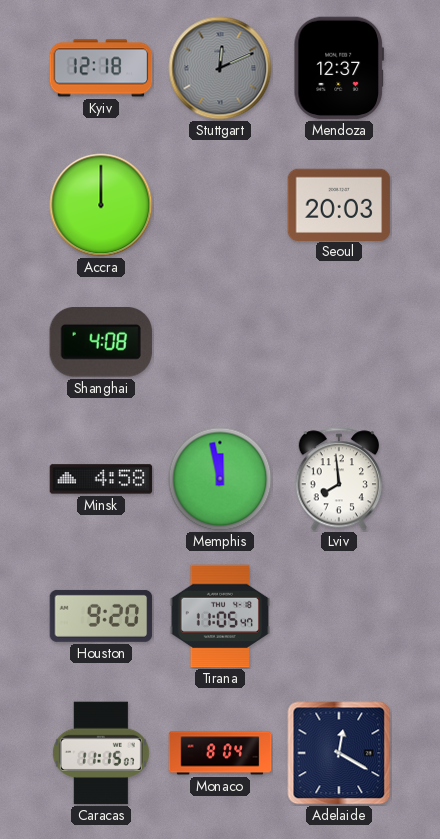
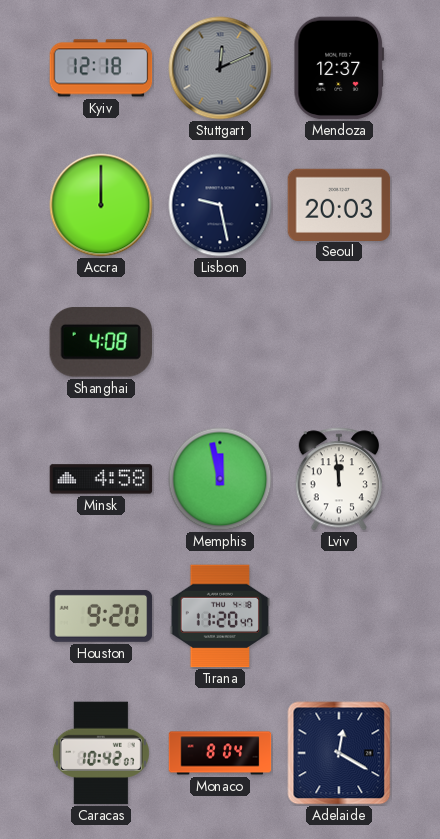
Lisbon: none -> 9:28
Lviv: 7:59 -> 11:59
Tirana: 11:05 -> 11:20
Caracas: 11:15 -> 10:42
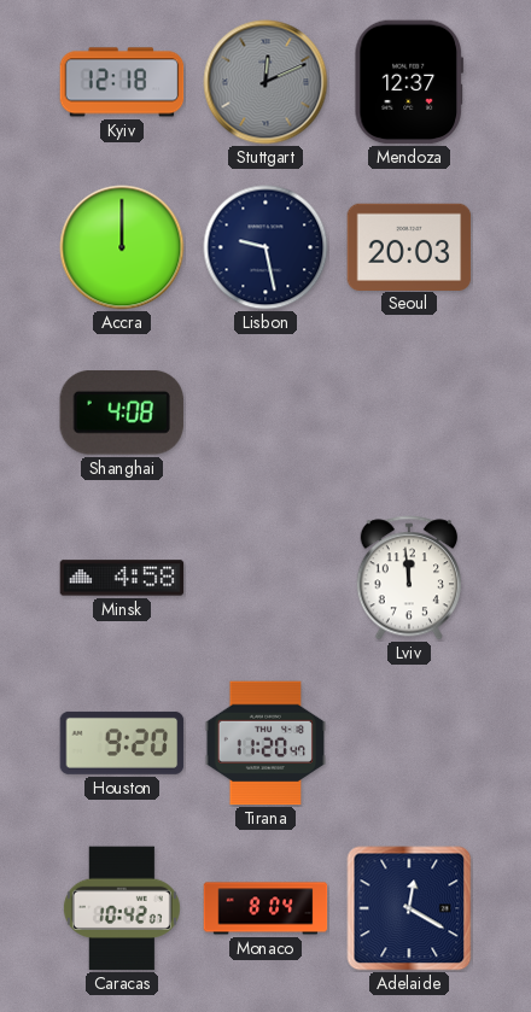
Memphis: 11:58 -> none
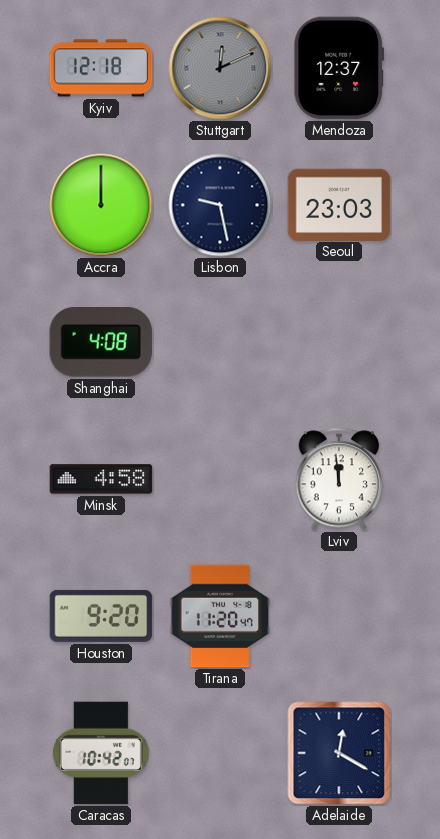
Seoul: 20:03 -> 23:03
Monaco: 8:04 -> none
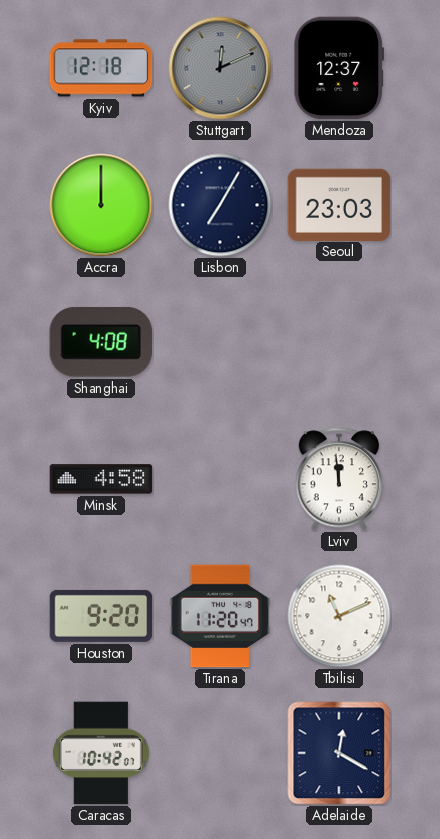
Lisbon: 9:28 -> 7:05
Tbilisi: none -> 11:11
